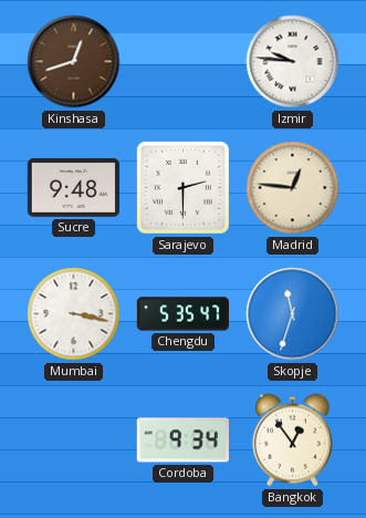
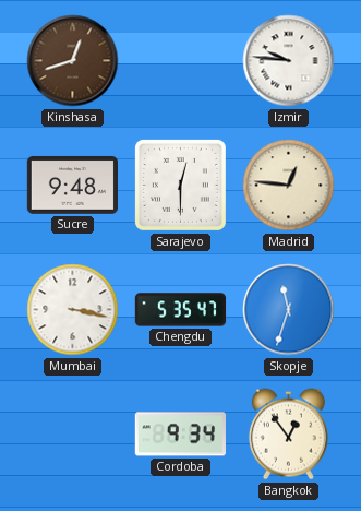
Sarajevo: 2:30 -> 12:30
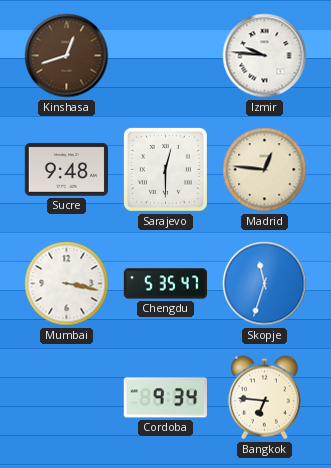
Bangkok: 12:54 -> 6:46
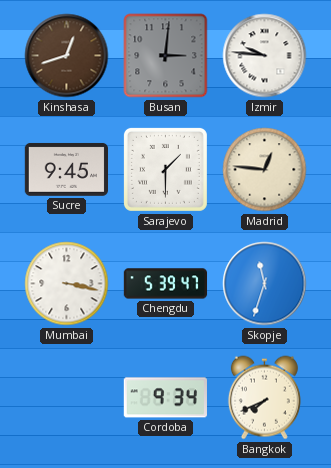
Busan: none -> 3:01
Sucre: 9:48 -> 9:45
Sarajevo: 12:30 -> 1:30
Chengdu: 5:35 -> 5:39
Bangkok: 6:46 -> 7:41
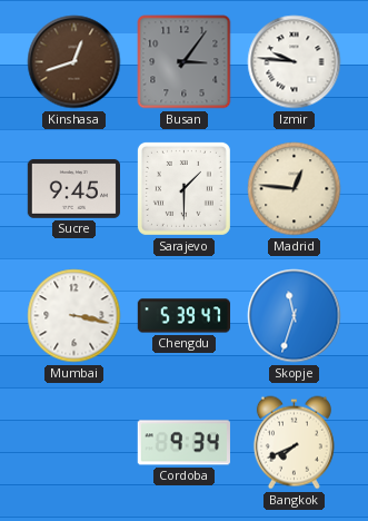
Busan: 3:01 -> 3:06
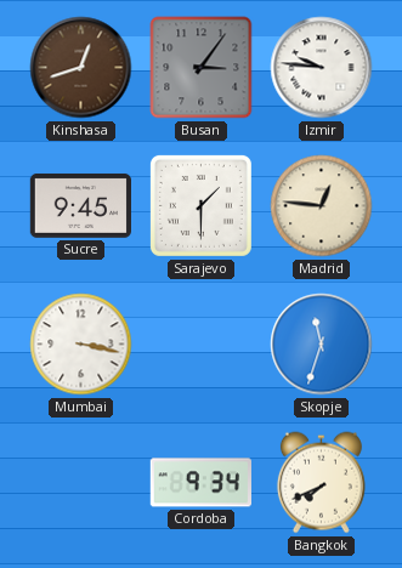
Chengdu: 5:39 -> none
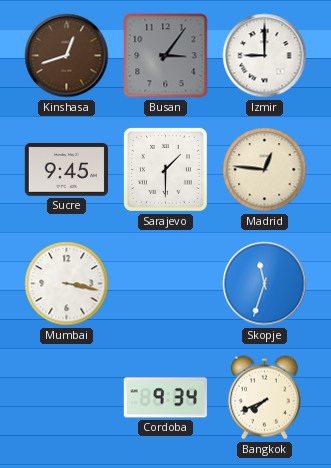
Izmir: 9:46 -> 9:00
